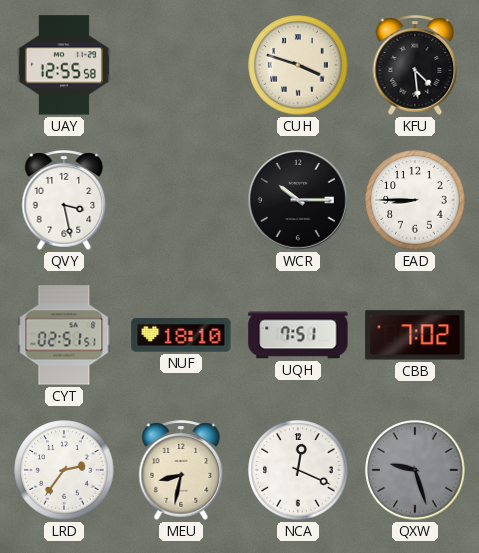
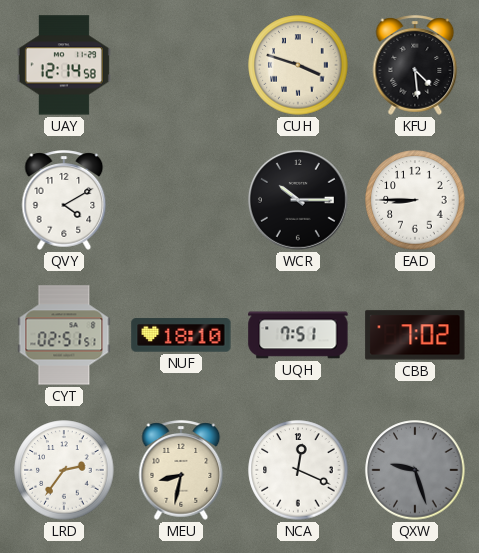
UAY: 12:55 -> 12:14
QVY: 3:28 -> 4:10
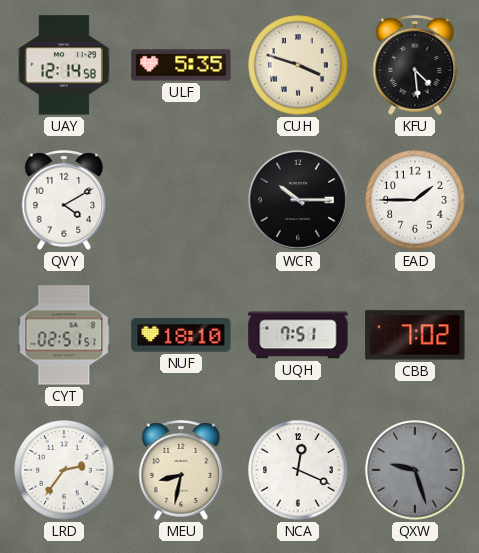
ULF: none -> 5:35
EAD: 8:45 -> 1:45
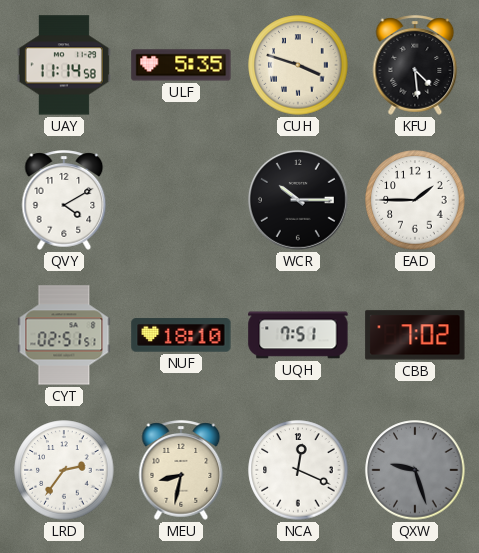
UAY: 12:14 -> 11:14
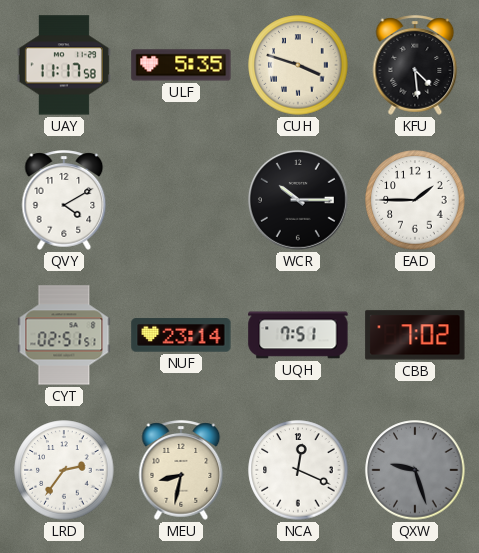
UAY: 11:14 -> 11:17
NUF: 18:10 -> 23:14
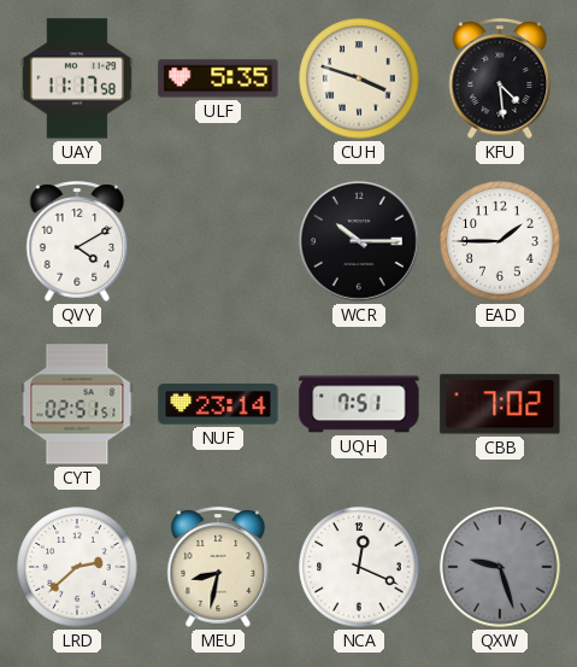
LRD: 2:36 -> 2:38
